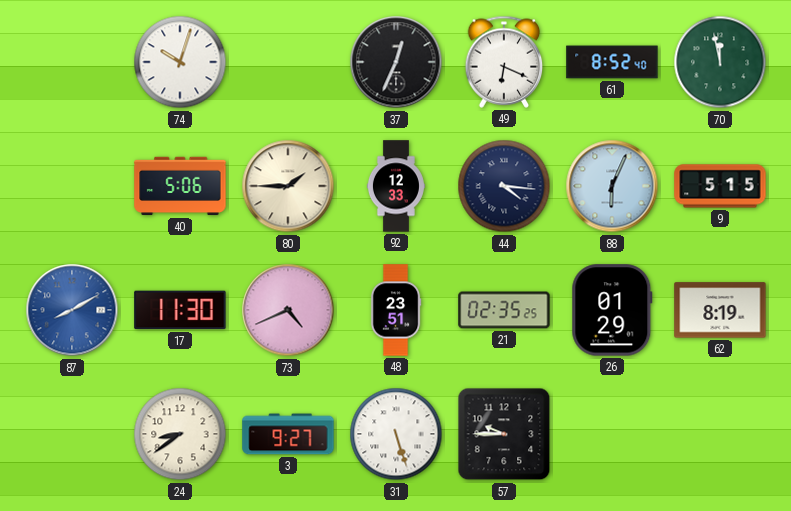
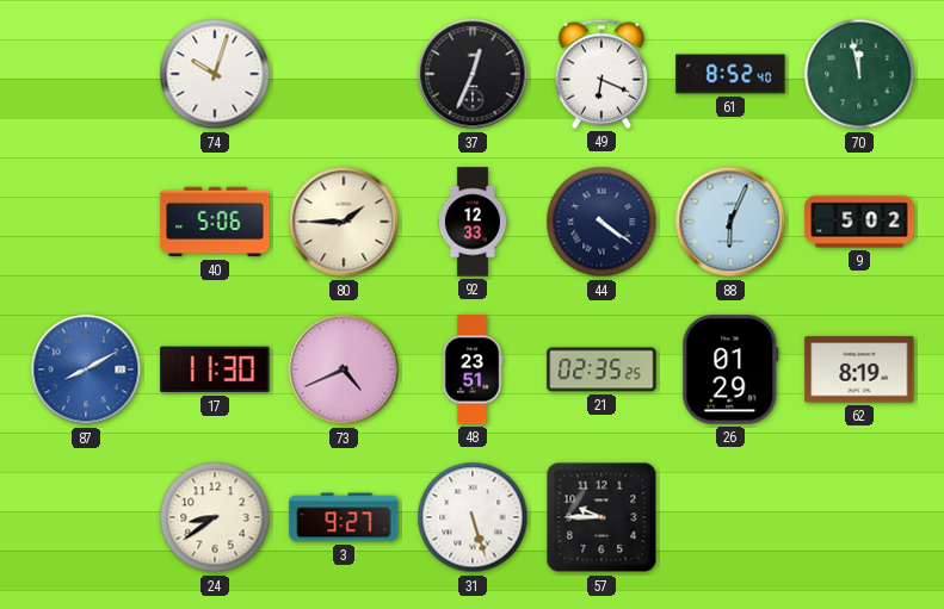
44: 4:16 -> 4:21
9: 5:15 -> 5:02
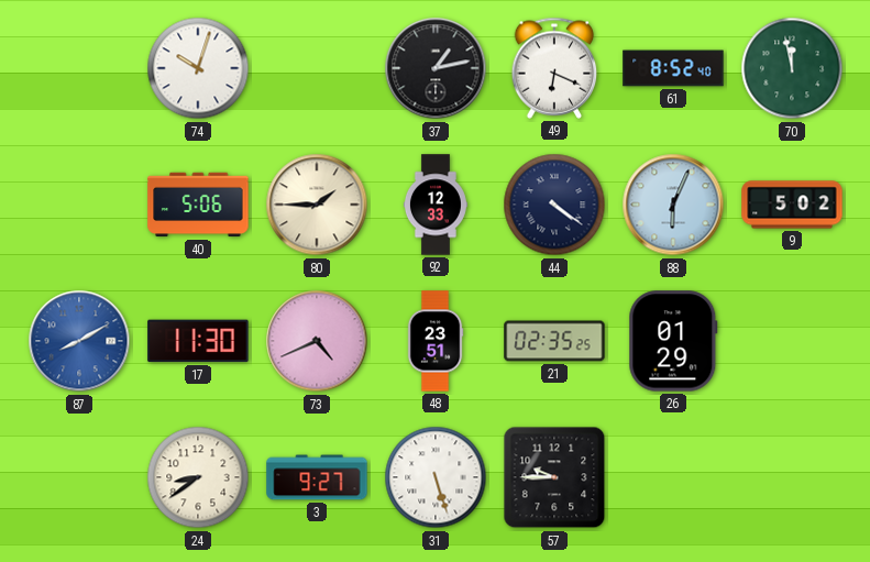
37: 12:34 -> 1:13
62: 8:19 -> none
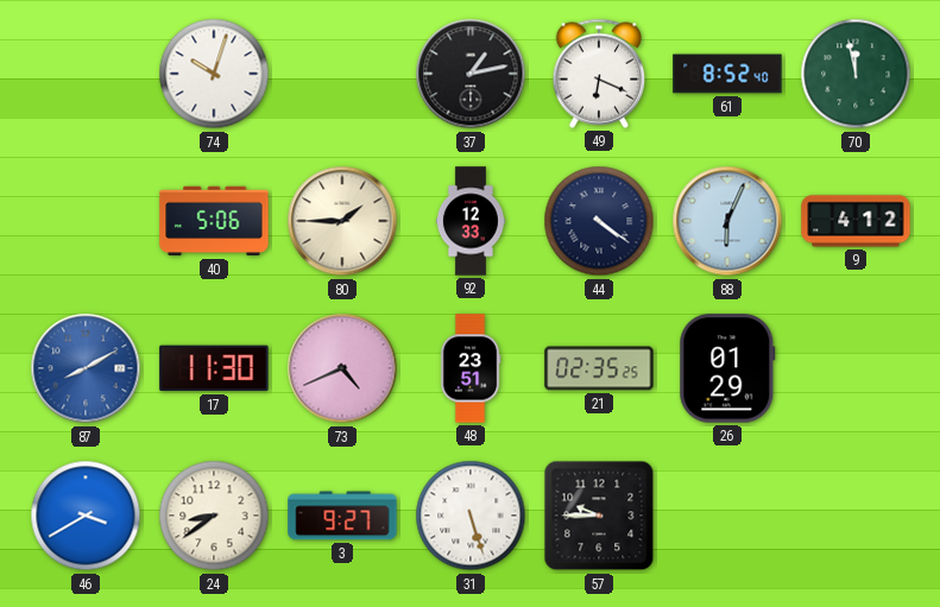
9: 5:02 -> 4:12
46: none -> 3:40
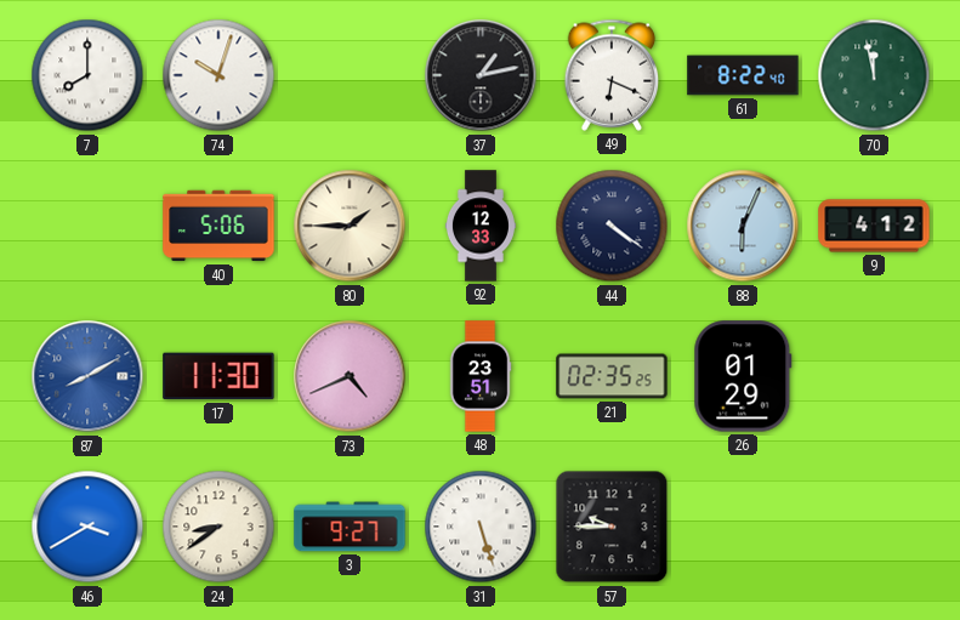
7: none -> 8:00
61: 8:52 -> 8:22
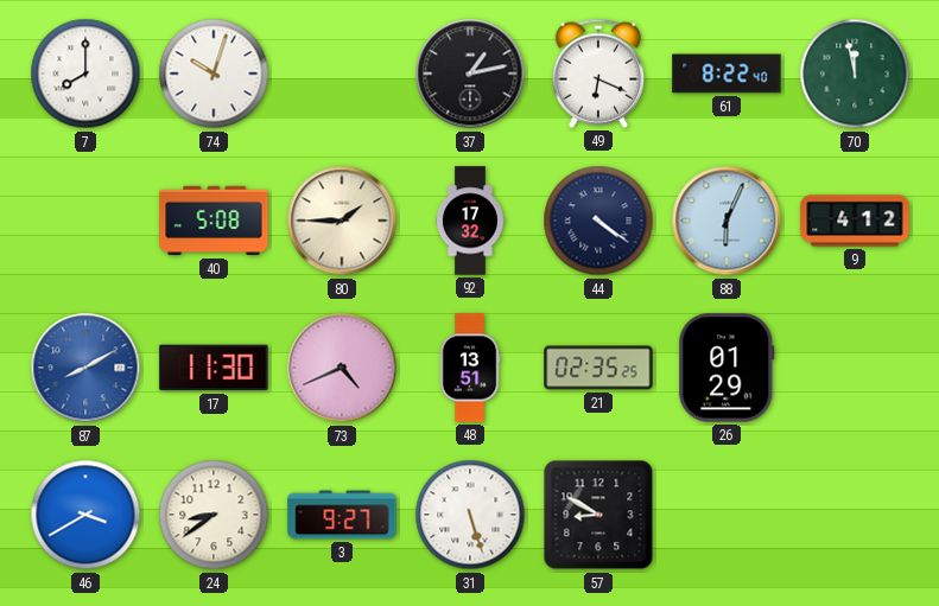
40: 5:06 -> 5:08
92: 12:33 -> 17:32
48: 23:51 -> 13:51
57: 9:45 -> 8:50
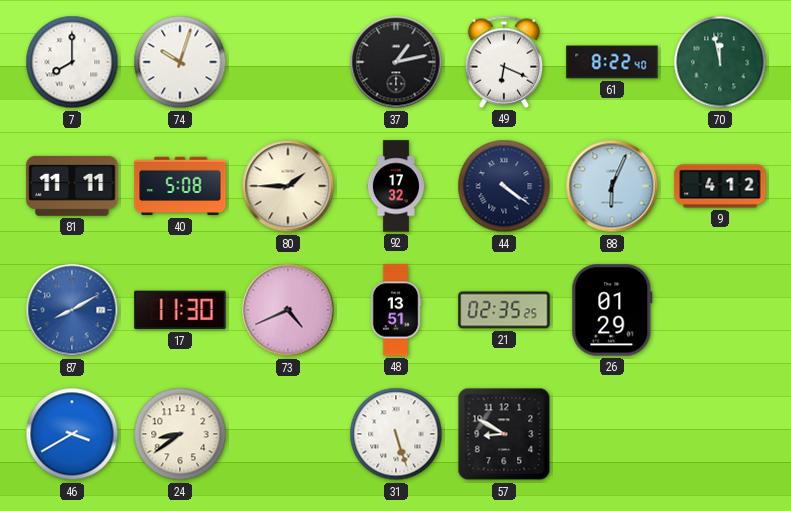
81: none -> 11:11
3: 9:27 -> none
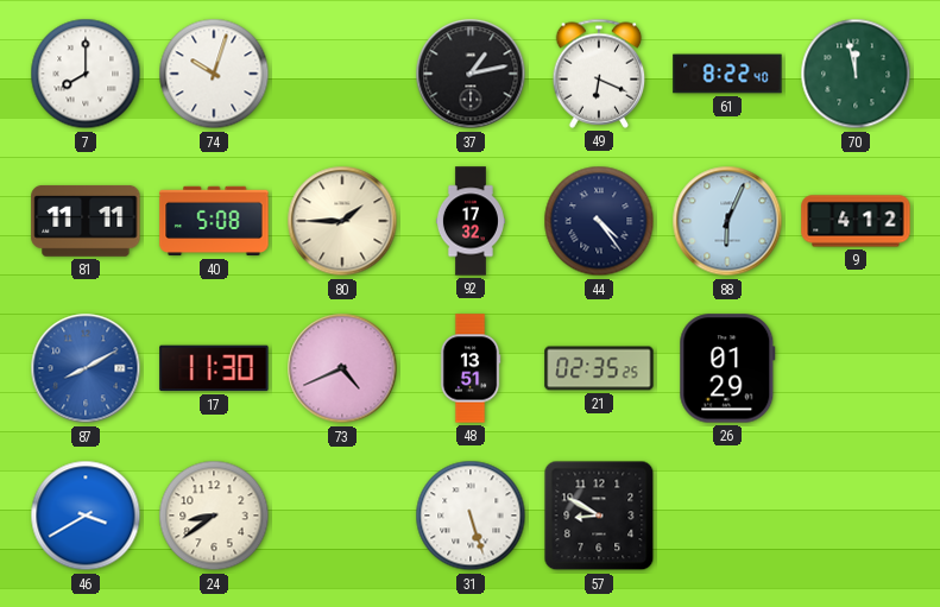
44: 4:21 -> 4:24
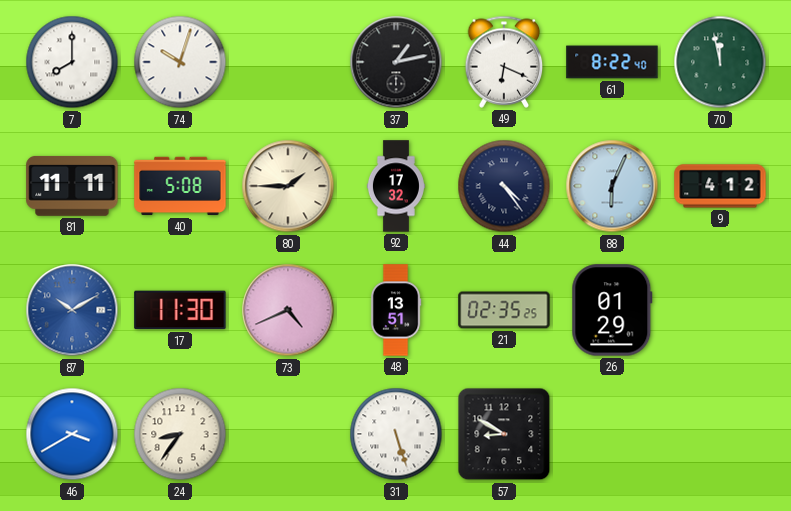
87: 8:10 -> 10:10
24: 8:39 -> 8:36
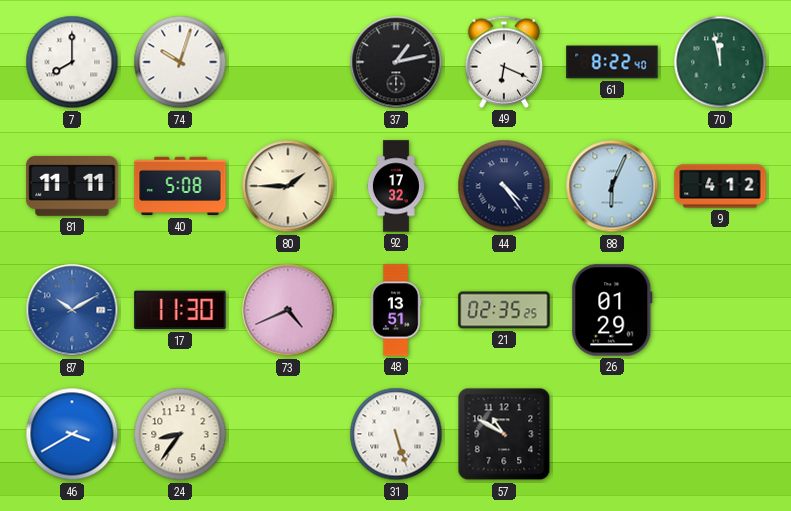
57: 8:50 -> 10:50
